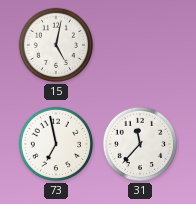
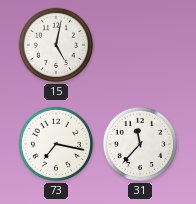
73: 6:58 -> 7:17
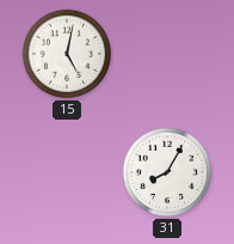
73: 7:17 -> none
31: 11:37 -> 8:05
